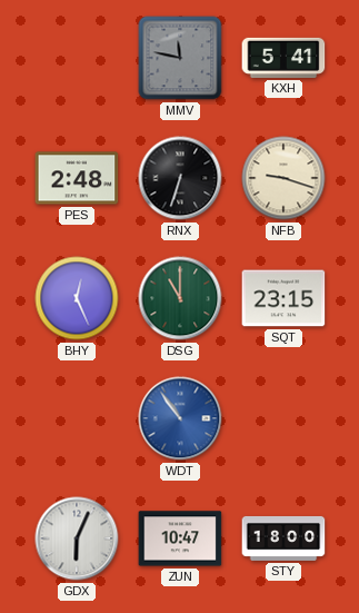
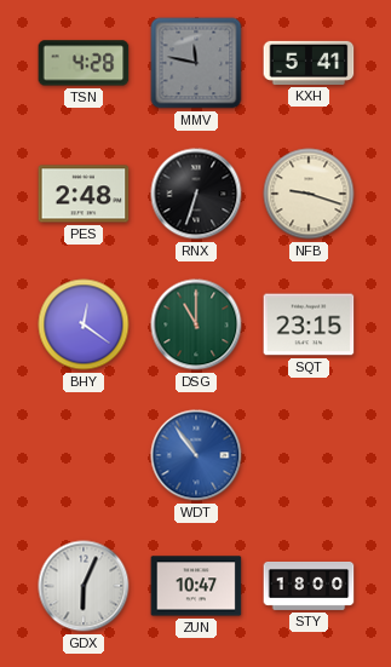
TSN: none -> 4:28
BHY: 12:26 -> 12:21
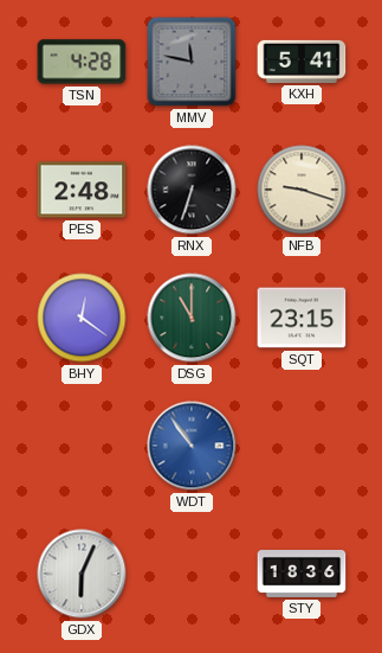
ZUN: 10:47 -> none
STY: 18:00 -> 18:36
